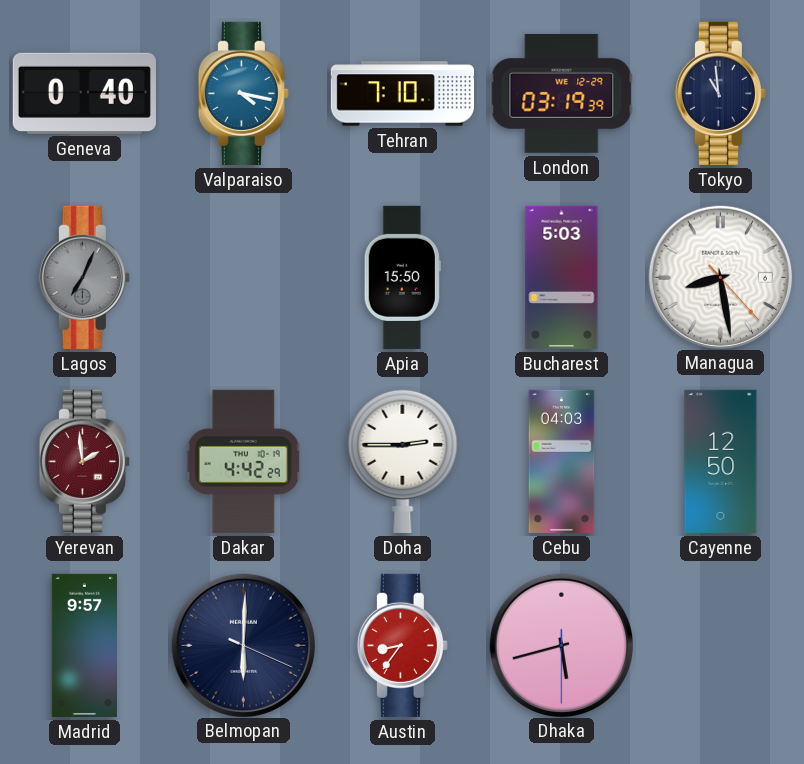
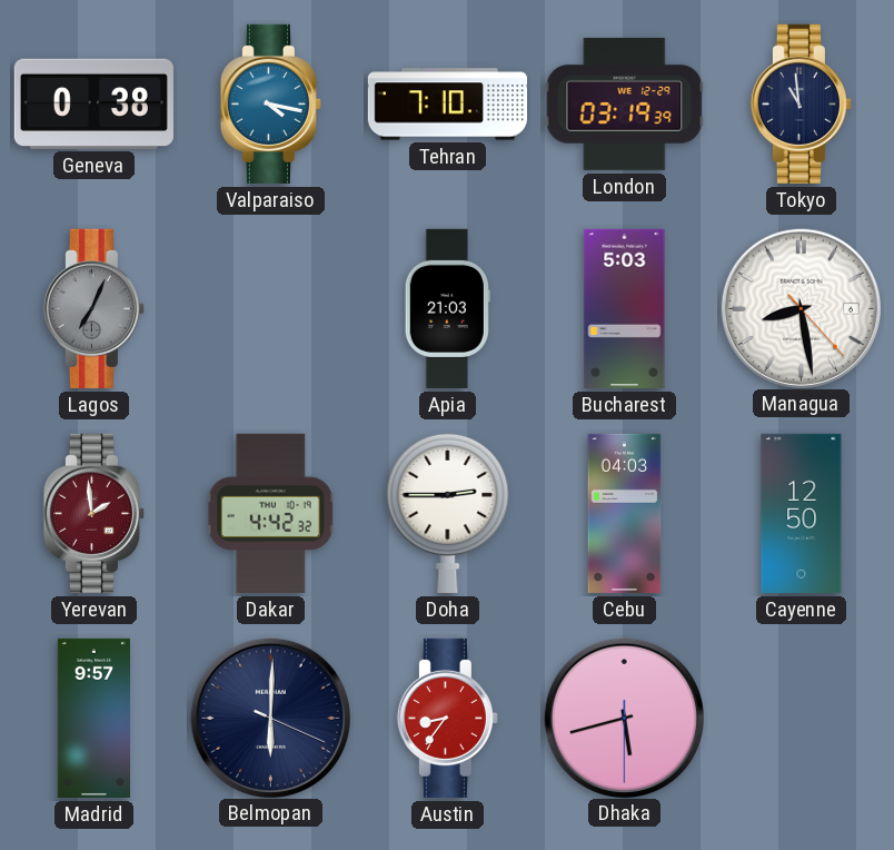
Geneva: 0:40 -> 0:38
Apia: 15:50 -> 21:03
Dakar: 4:42:29 -> 4:42:32
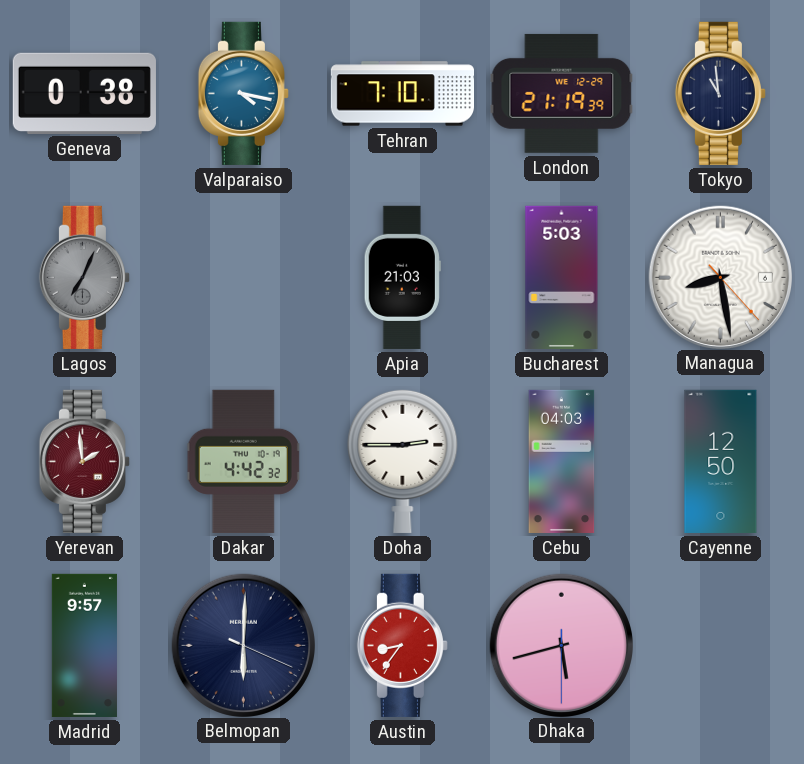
London: 03:19 -> 21:19
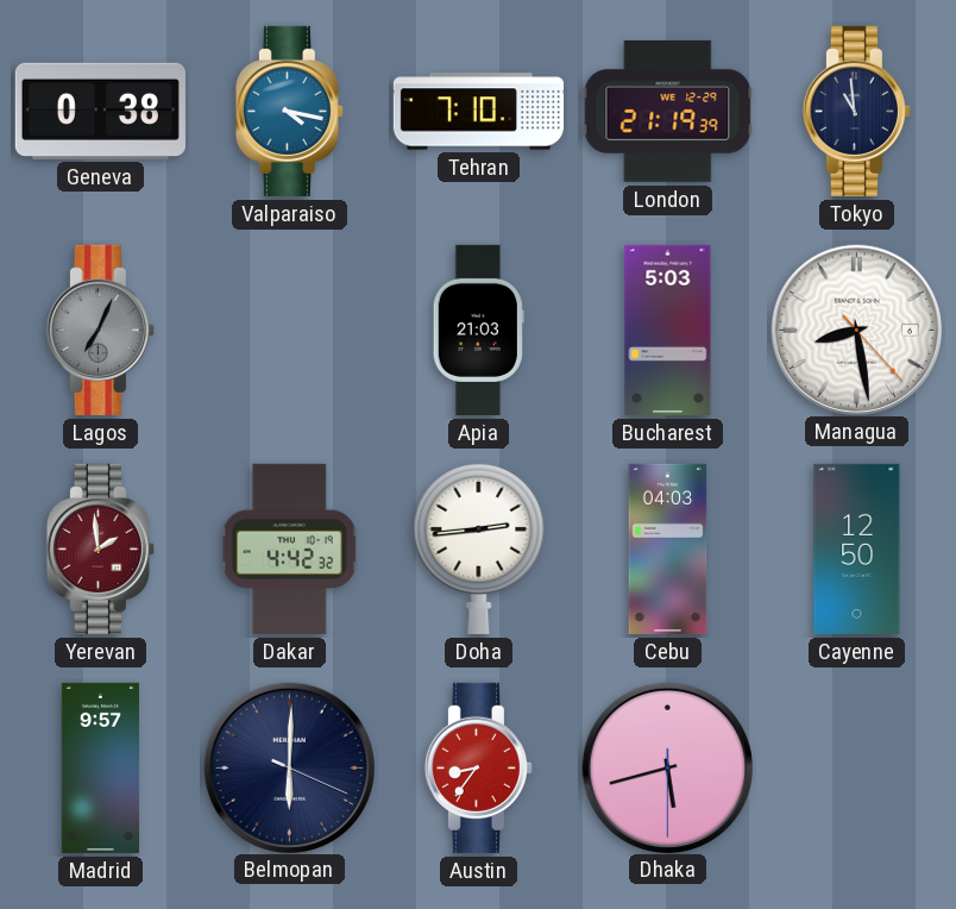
Doha: 2:45 -> 2:44
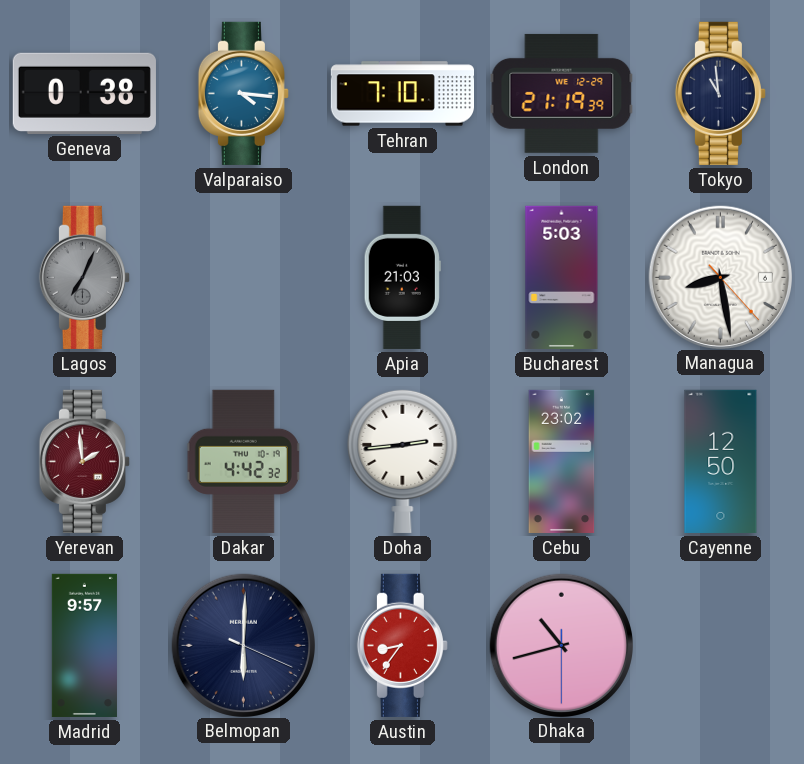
Valparaiso: 4:17 -> 4:16
Cebu: 04:03 -> 23:02
Dhaka: 5:42 -> 10:42
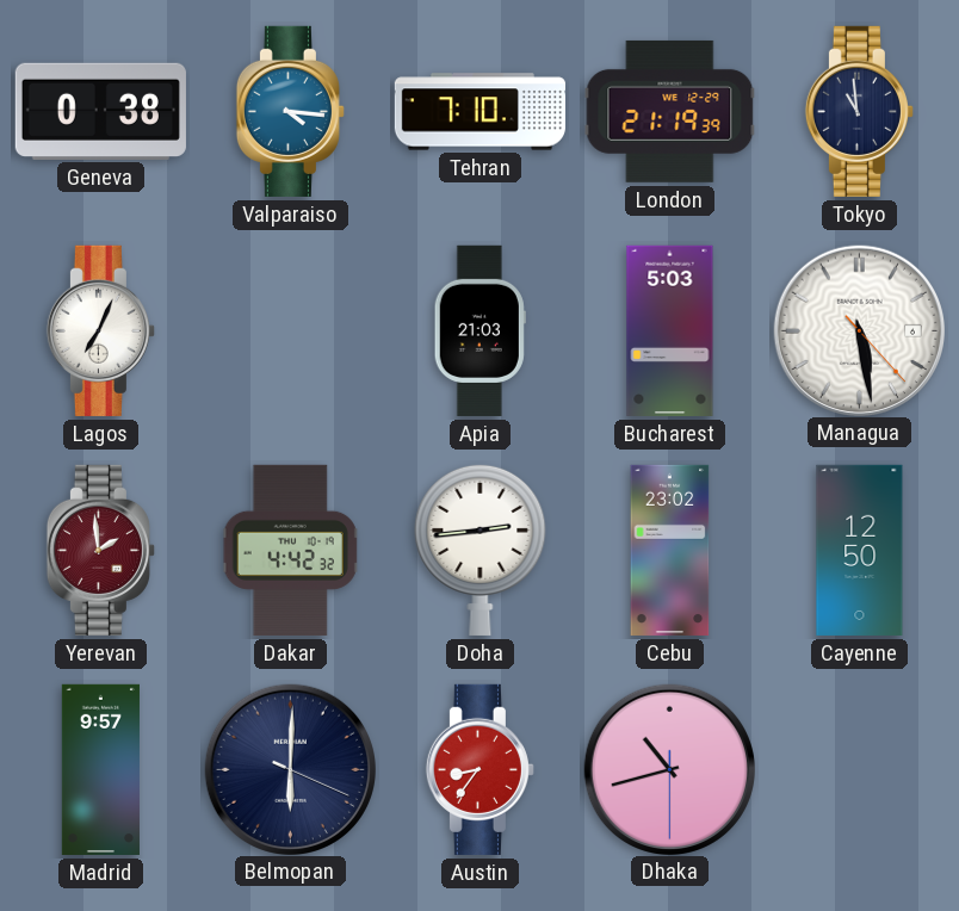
Lagos dial: grey -> white
Managua: 8:28 -> 5:28
